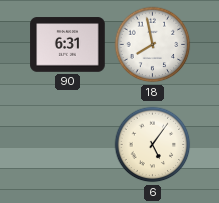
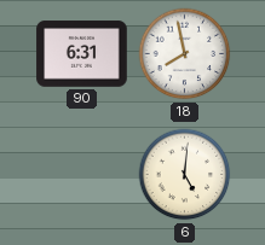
6: 5:06 -> 5:01
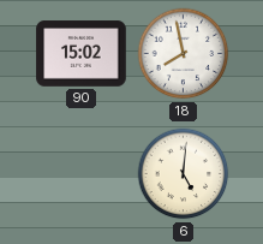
90: 6:31 -> 15:02
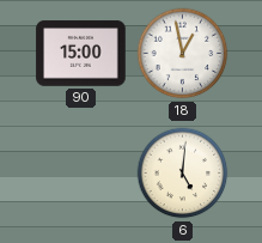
90: 15:02 -> 15:00
18: 7:58 -> 12:58
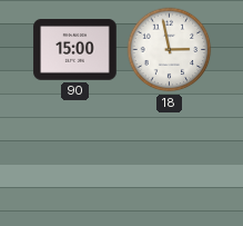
18: 12:58 -> 2:58
6: 5:01 -> none
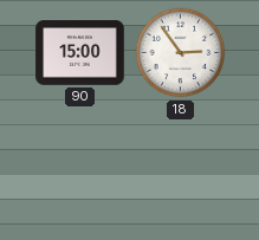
18: 2:58 -> 2:54
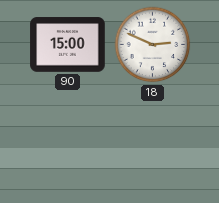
18: 2:54 -> 2:49
